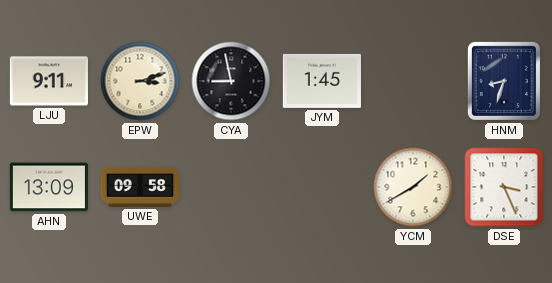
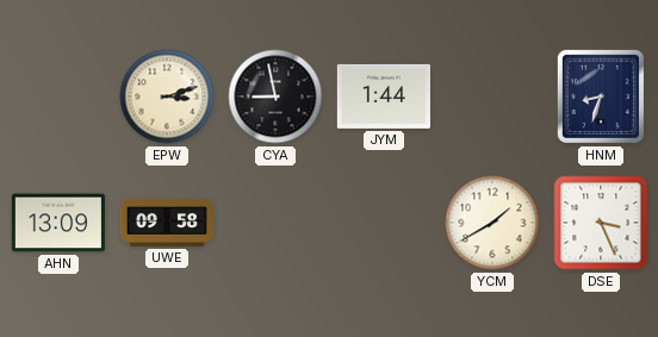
LJU: 9:11 -> none
JYM: 1:45 -> 1:44
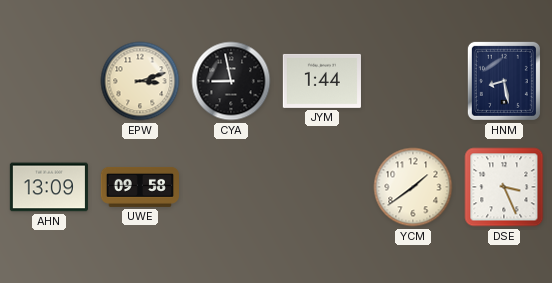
HNM: 8:33 -> 8:28
YCM: 1:40 -> 1:39
